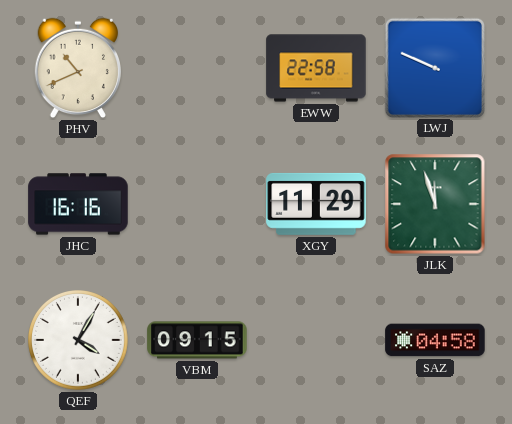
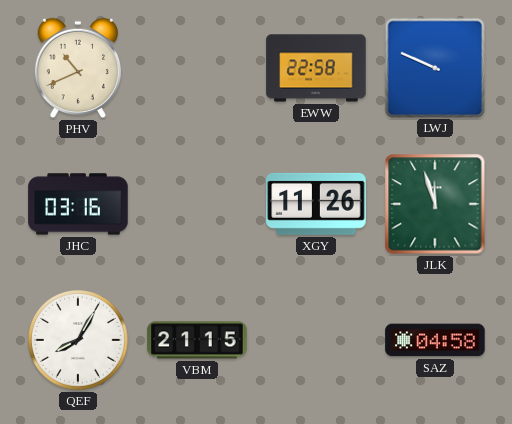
JHC: 16:16 -> 03:16
XGY: 11:29 -> 11:26
QEF: 4:05 -> 8:05
VBM: 09:15 -> 21:15
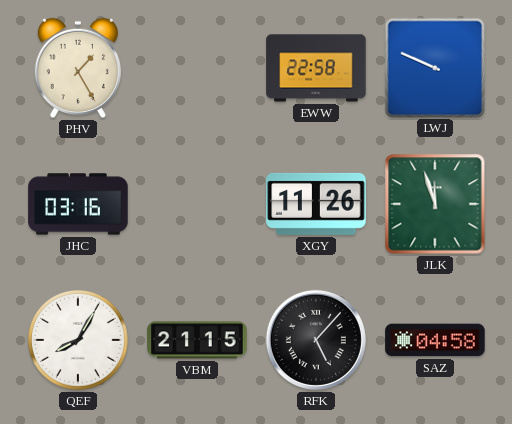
PHV: 10:41 -> 1:25
RFK: none -> 5:07
